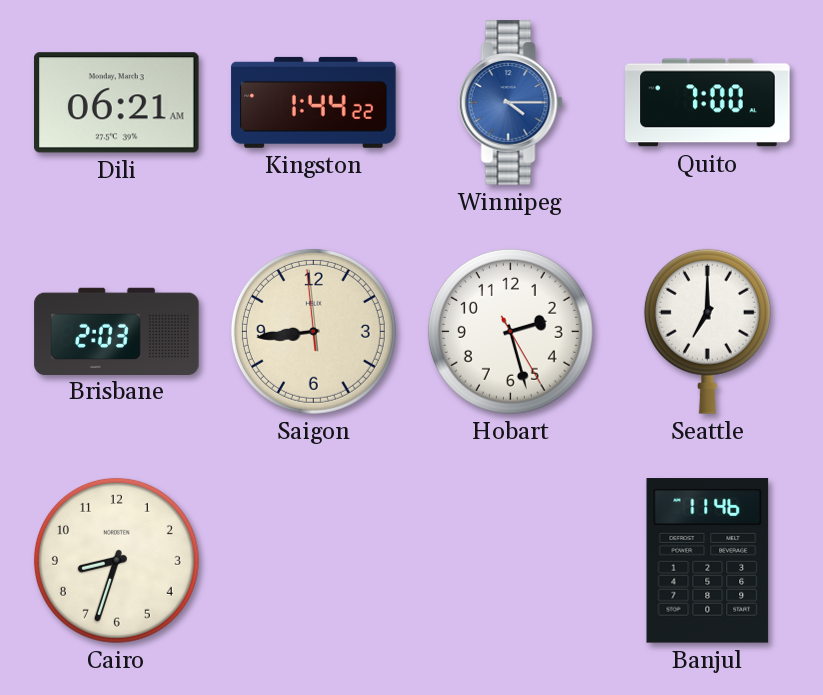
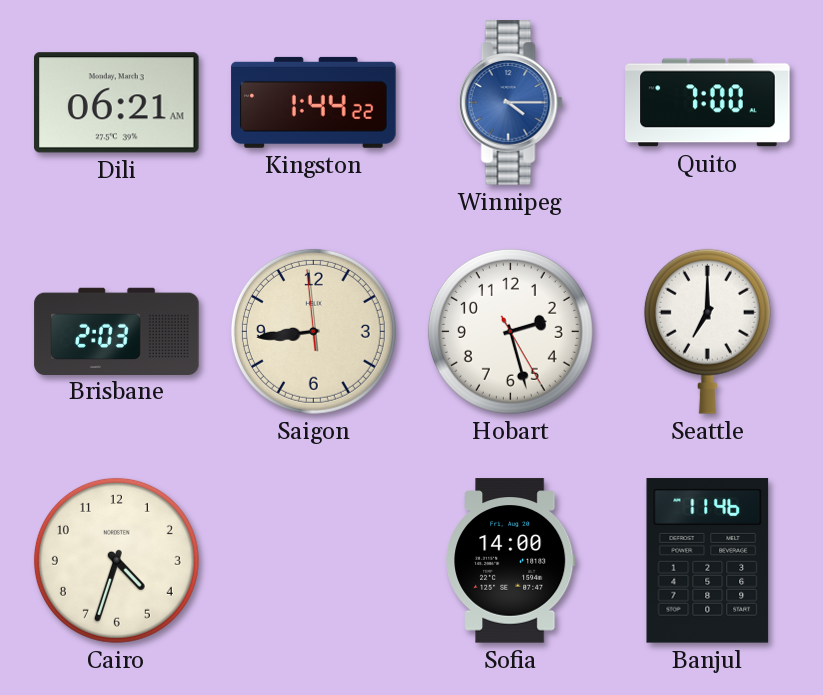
Cairo: 8:33 -> 4:33
Sofia: none -> 14:00
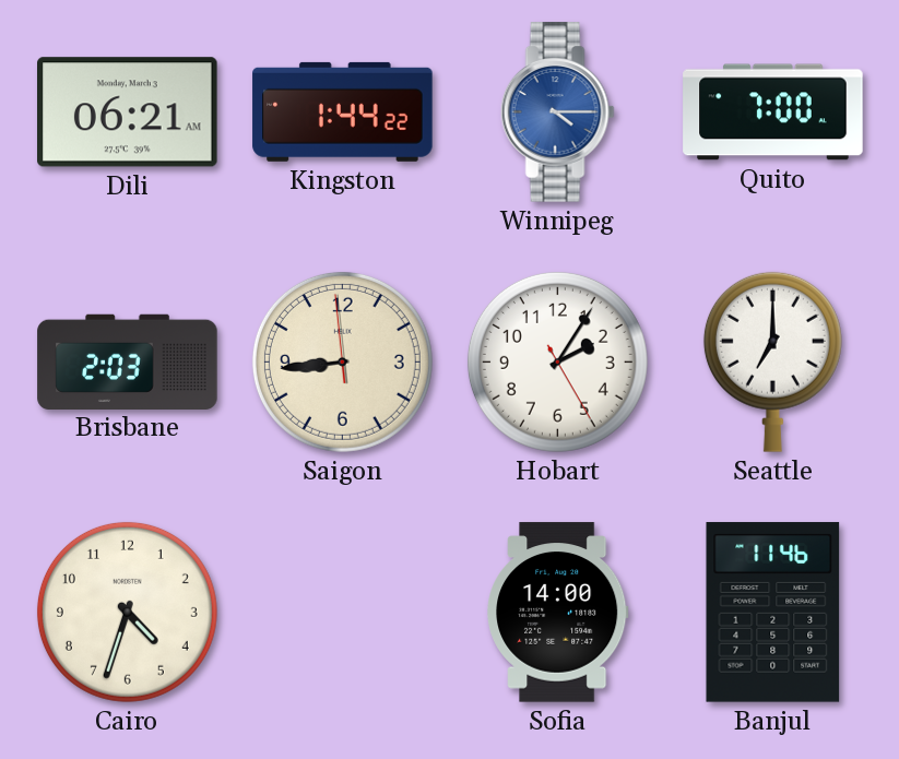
Hobart: 2:27 -> 2:05
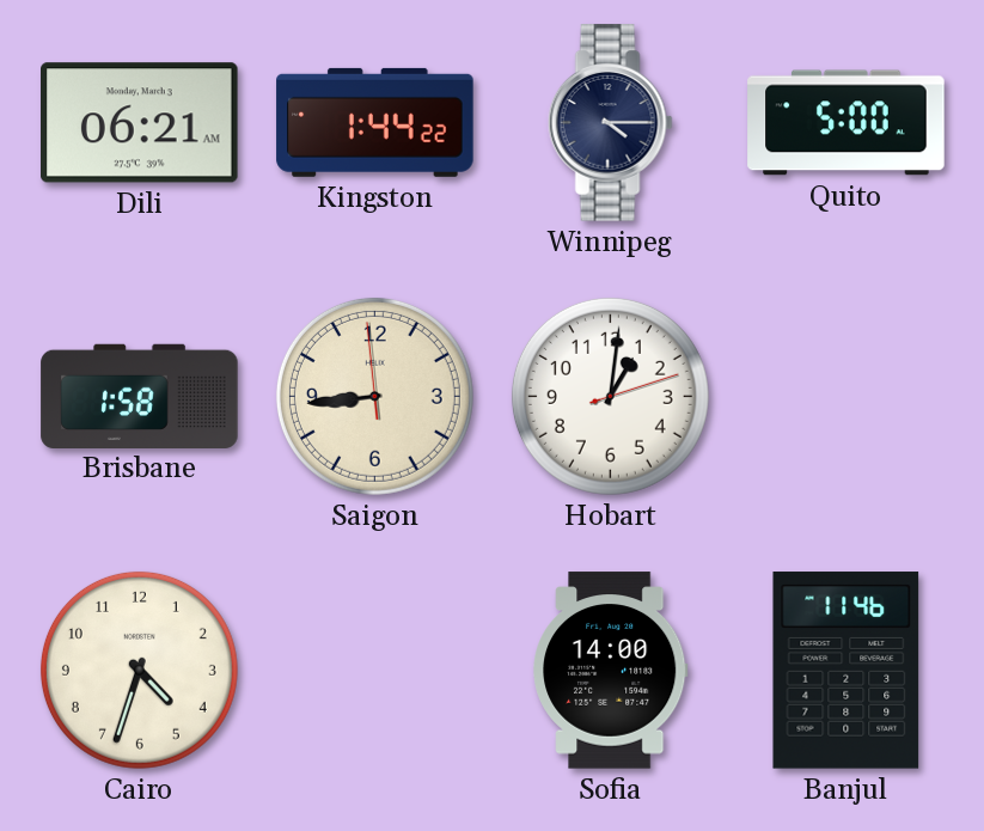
Winnipeg dial: blue -> navy
Quito: 7:00 -> 5:00
Brisbane: 2:03 -> 1:58
Hobart: 2:05 -> 1:01
Seattle: 7:00 -> none
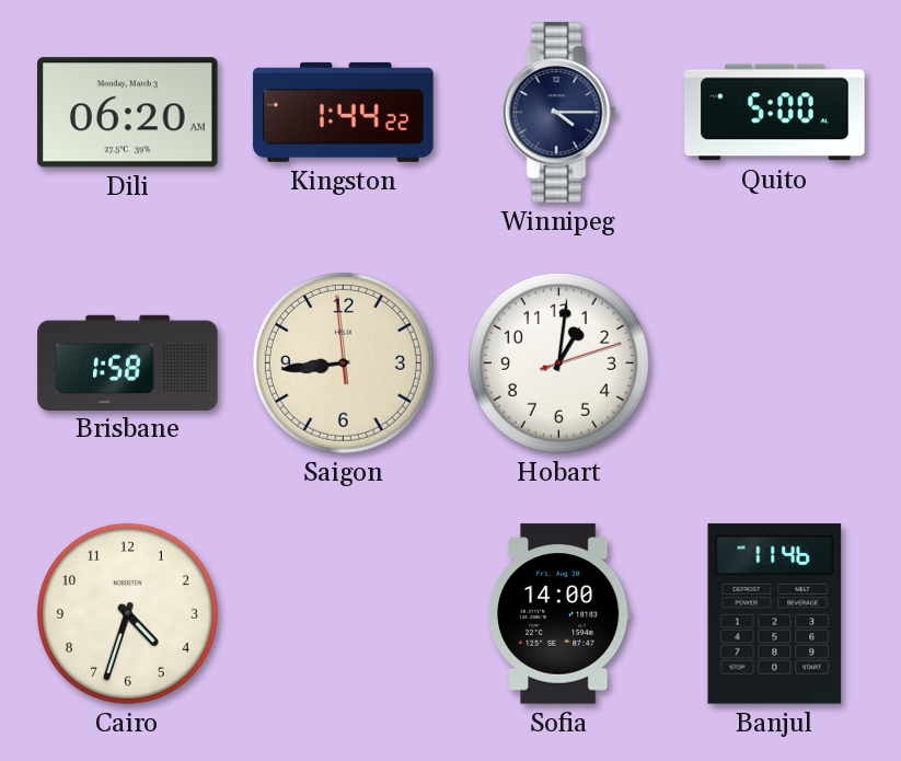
Dili: 06:21 -> 06:20
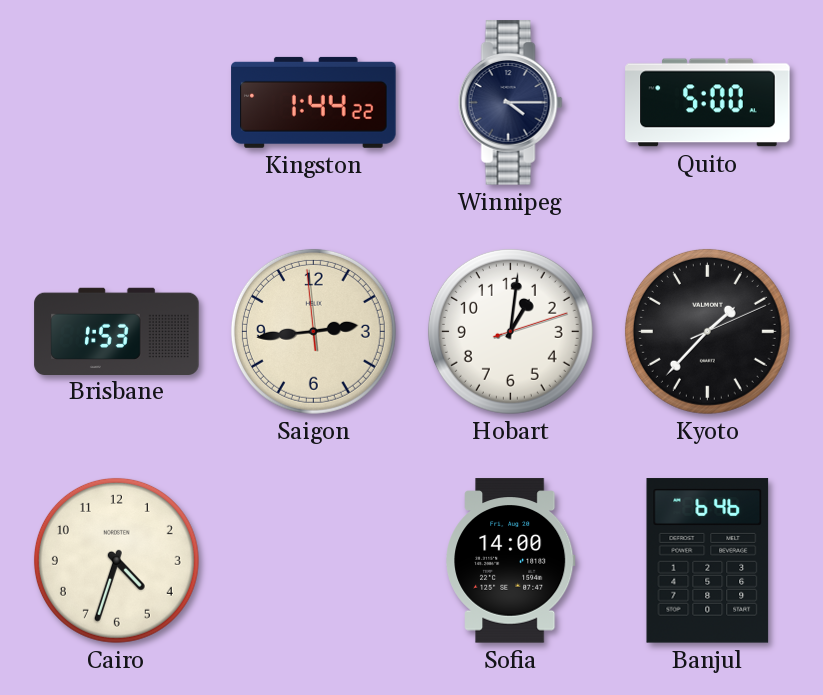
Dili: 06:20 -> none
Brisbane: 1:58 -> 1:53
Saigon: 8:43 -> 2:43
Kyoto: none -> 1:37
Banjul: 11:46 -> 6:46
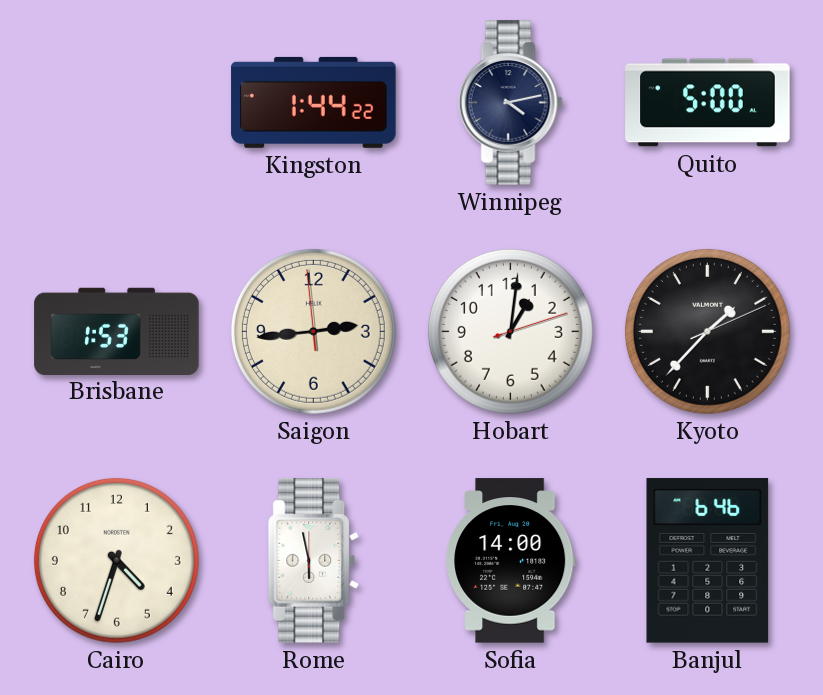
Winnipeg: 4:15 -> 4:13
Rome: none -> 5:58
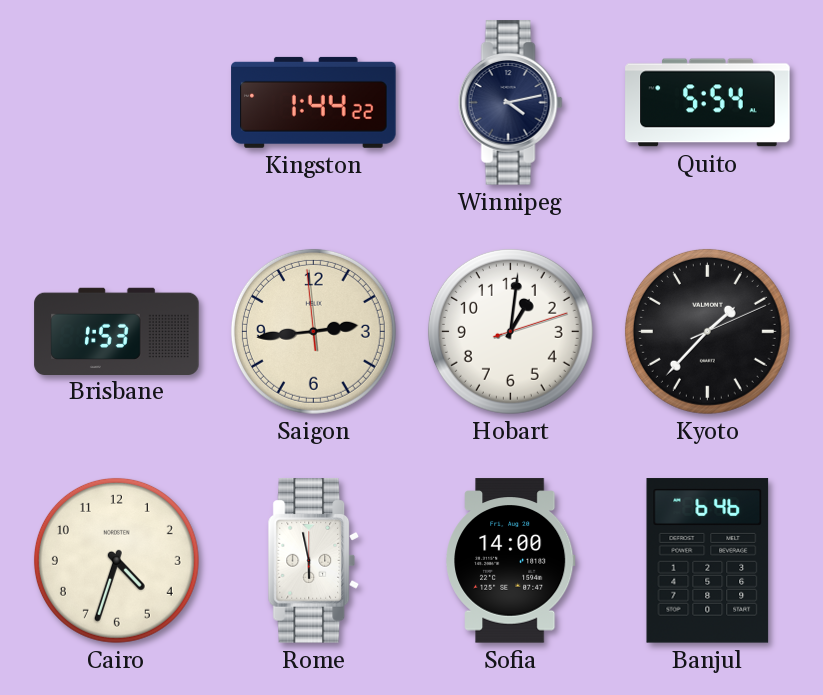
Quito: 5:00 -> 5:54
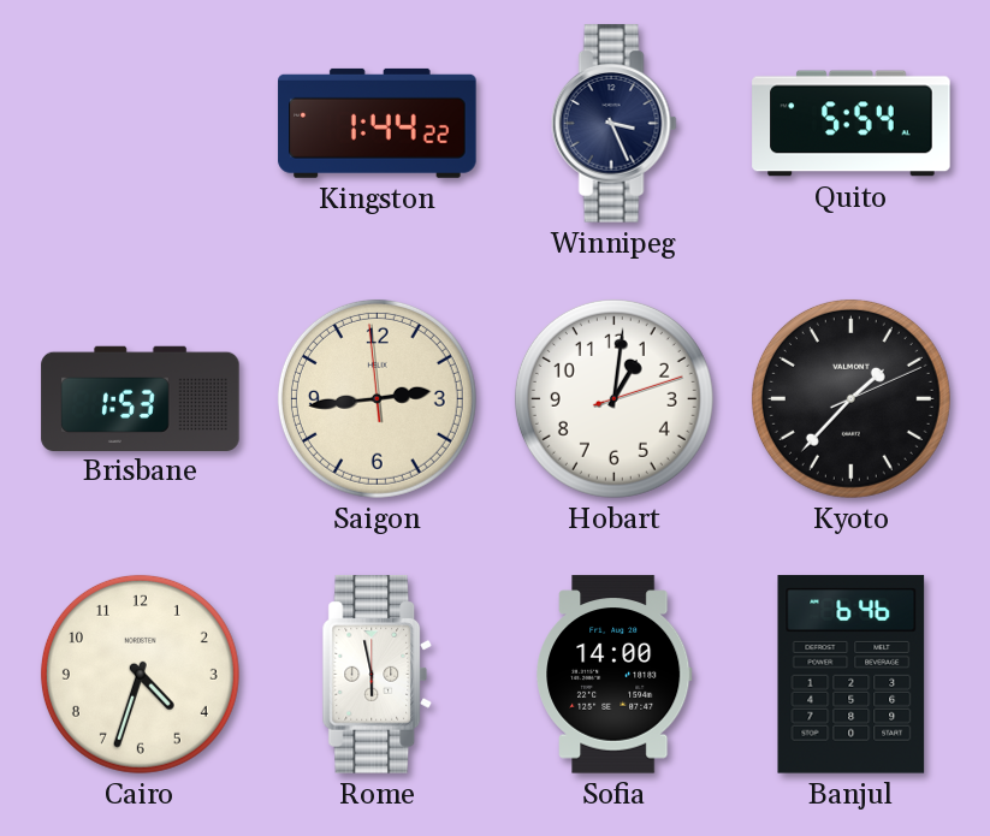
Winnipeg: 4:13 -> 3:26
